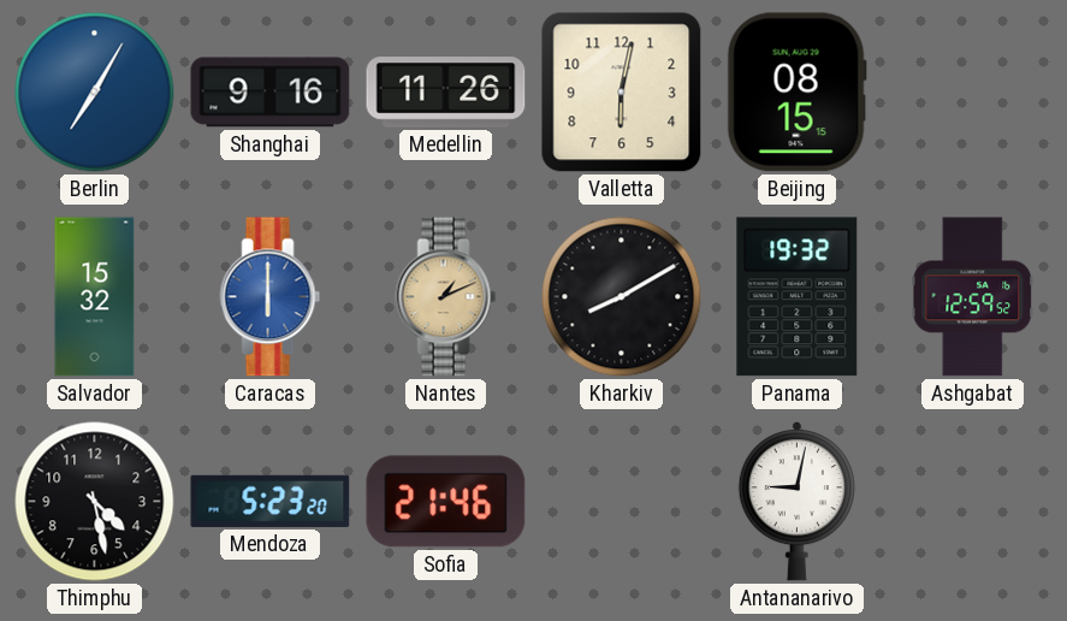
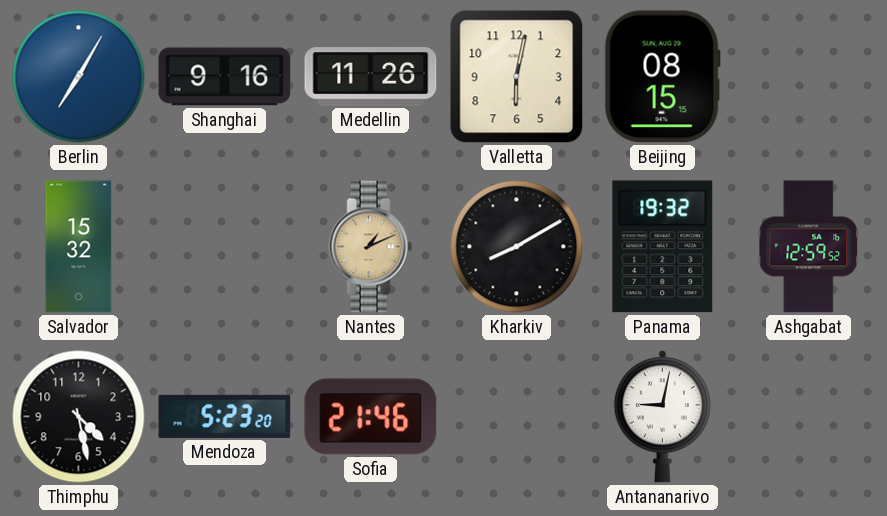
Caracas: 6:00 -> none
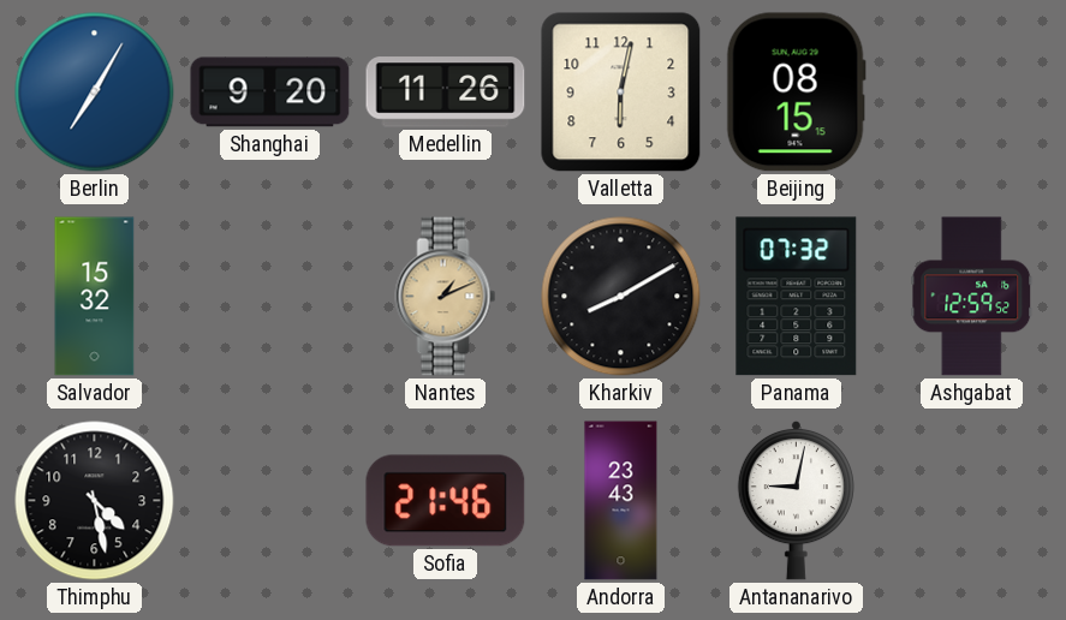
Shanghai: 9:16 -> 9:20
Panama: 19:32 -> 07:32
Mendoza: 5:23 -> none
Andorra: none -> 23:43
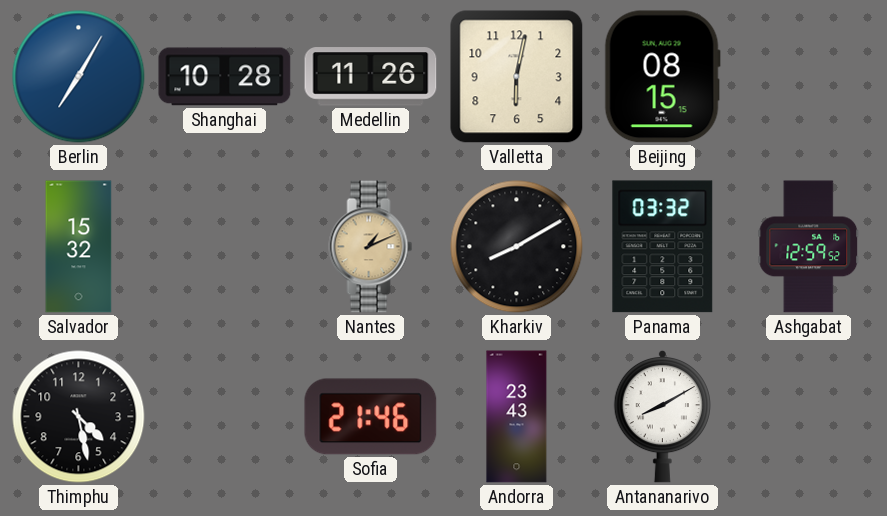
Shanghai: 9:20 -> 10:28
Panama: 07:32 -> 03:32
Antananarivo: 9:02 -> 8:10
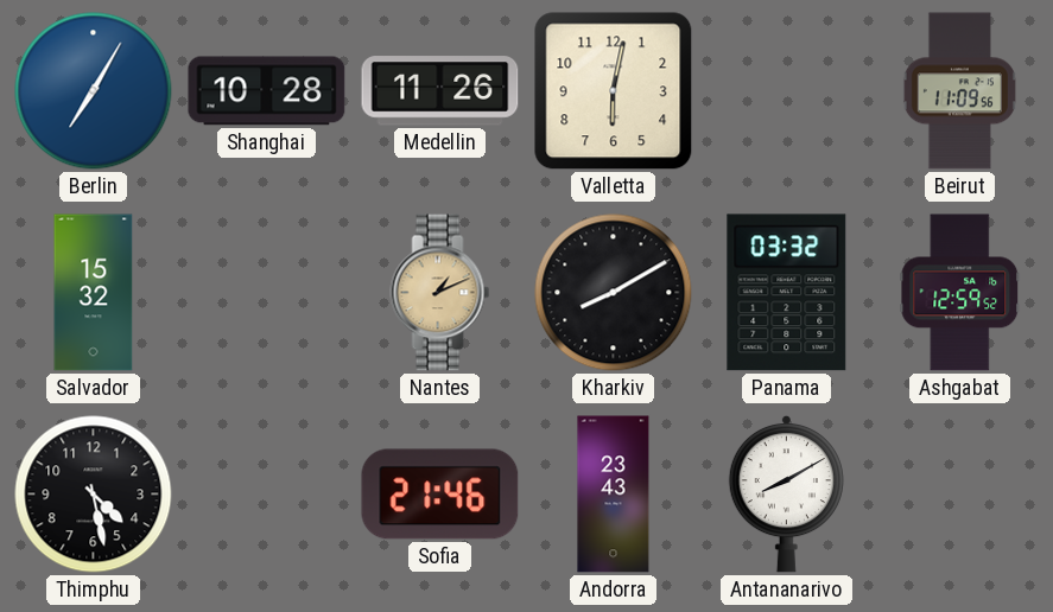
Beijing: 08:15 -> none
Beirut: none -> 11:09
